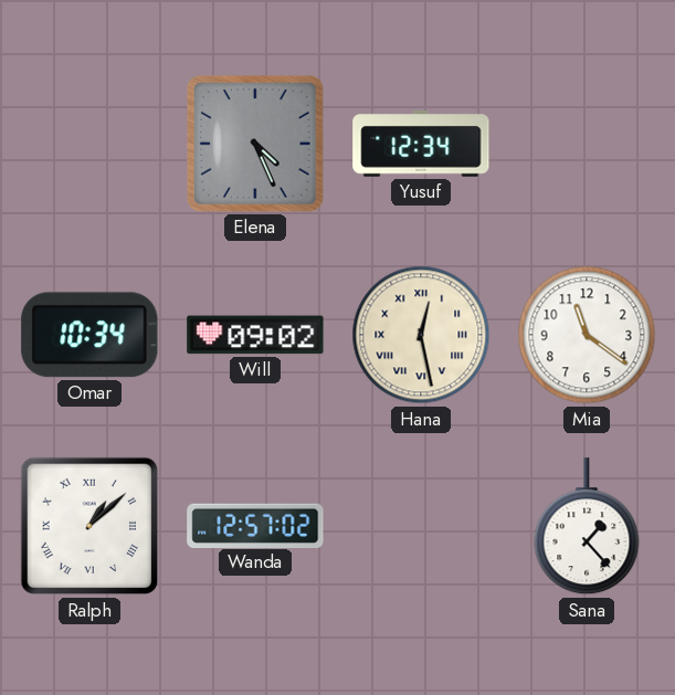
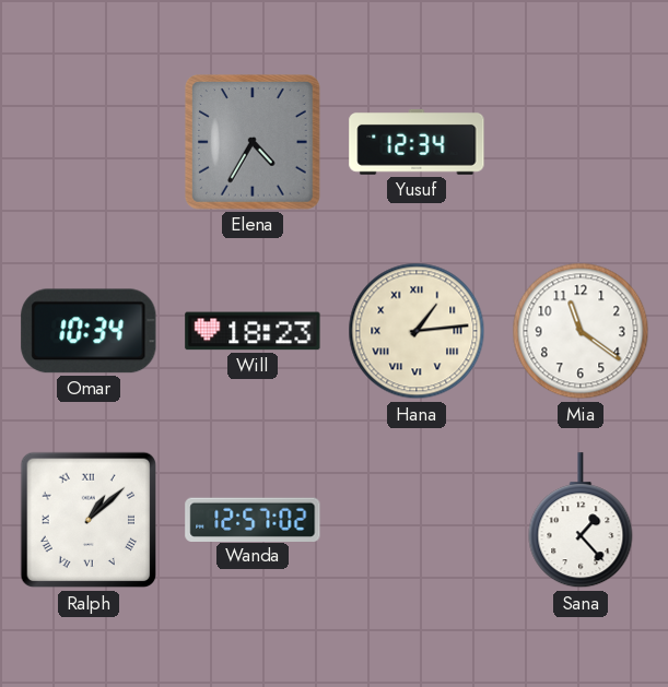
Elena: 4:26 -> 4:35
Will: 09:02 -> 18:23
Hana: 12:28 -> 1:14
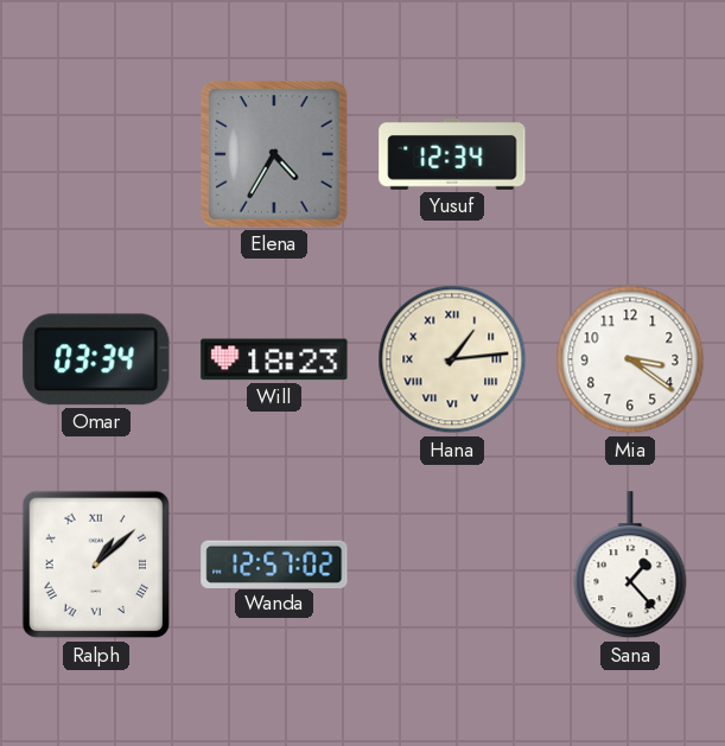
Omar: 10:34 -> 03:34
Mia: 11:21 -> 3:21
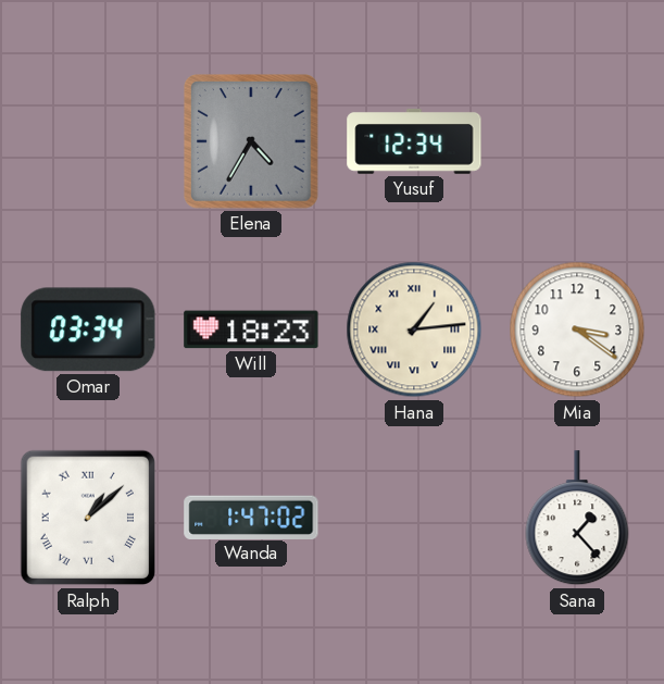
Wanda: 12:57 -> 1:47
